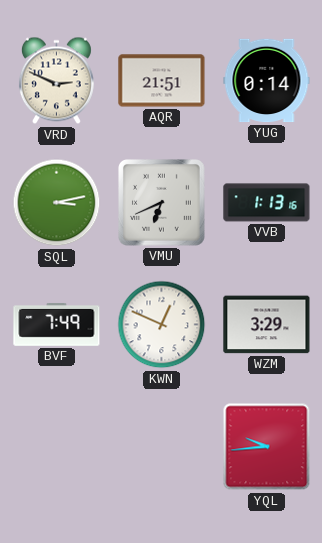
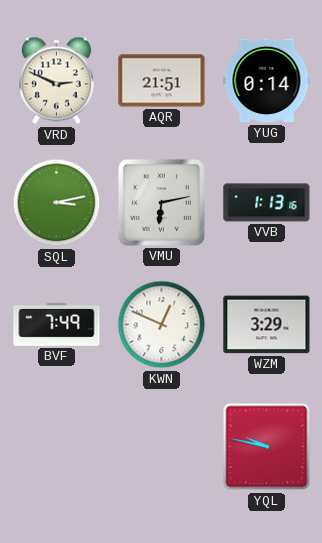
VMU: 6:41 -> 6:13
YQL: 9:44 -> 9:47
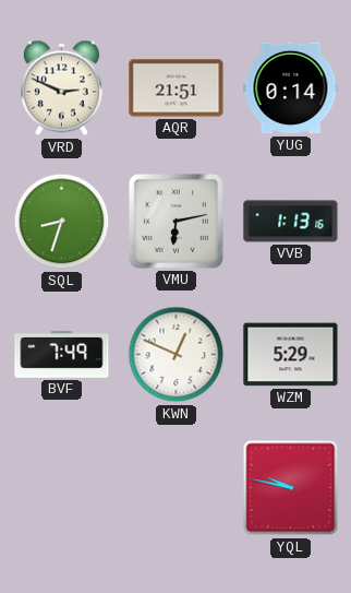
SQL: 3:13 -> 8:33
WZM: 3:29 -> 5:29
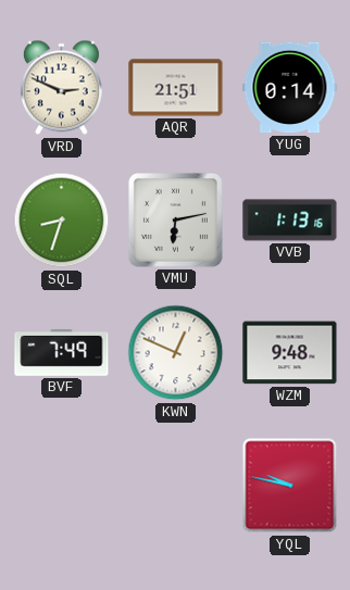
WZM: 5:29 -> 9:48
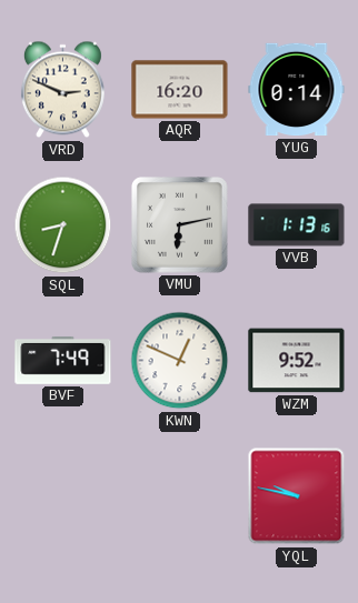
AQR: 21:51 -> 16:20
WZM: 9:48 -> 9:52
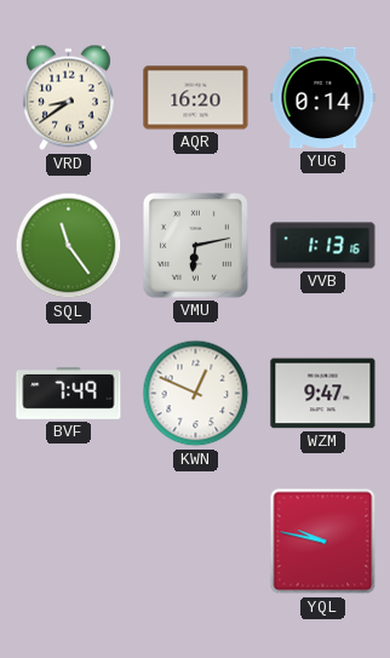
VRD: 2:49 -> 8:39
SQL: 8:33 -> 11:24
WZM: 9:52 -> 9:47
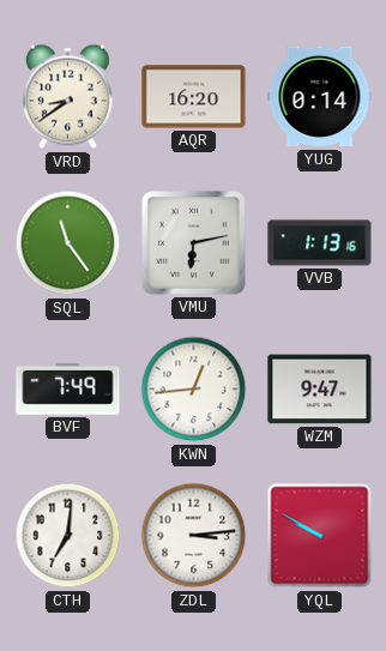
KWN: 12:49 -> 12:44
CTH: none -> 7:01
ZDL: none -> 3:14
YQL: 9:47 -> 9:50
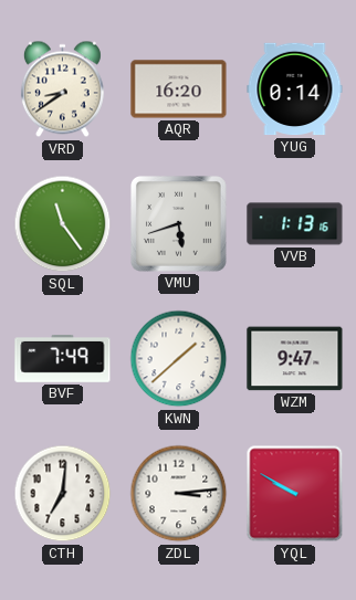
VMU: 6:13 -> 5:42
KWN: 12:44 -> 1:38
